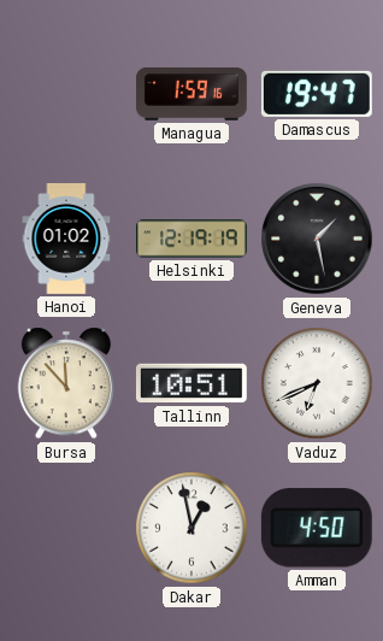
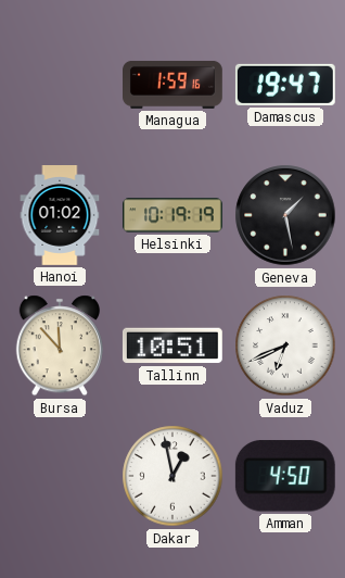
Helsinki: 12:19 -> 10:19
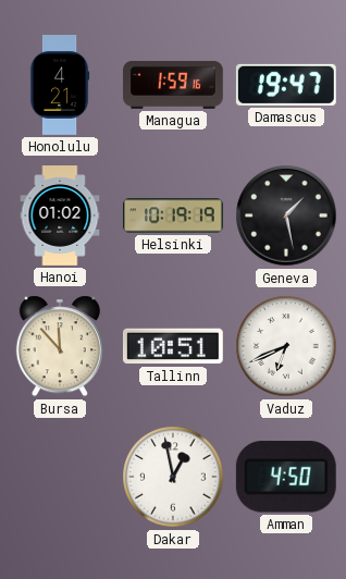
Honolulu: none -> 4:21
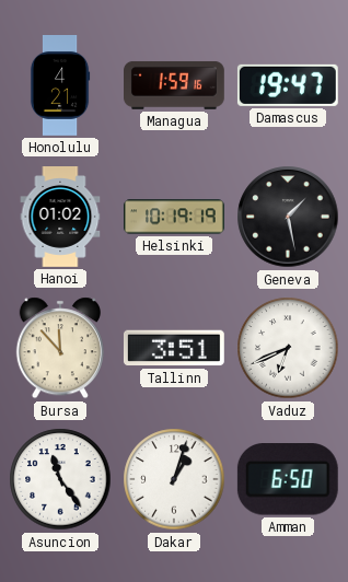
Tallinn: 10:51 -> 3:51
Asuncion: none -> 11:24
Dakar: 12:58 -> 1:03
Amman: 4:50 -> 6:50
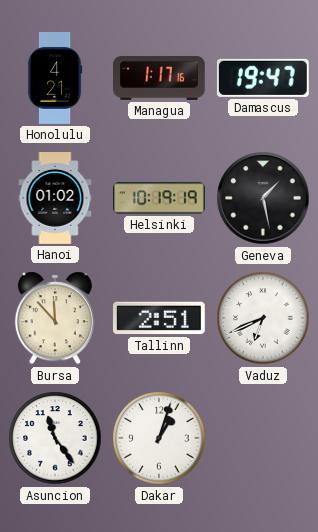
Managua: 1:59 -> 1:17
Tallinn: 3:51 -> 2:51
Amman: 6:50 -> none
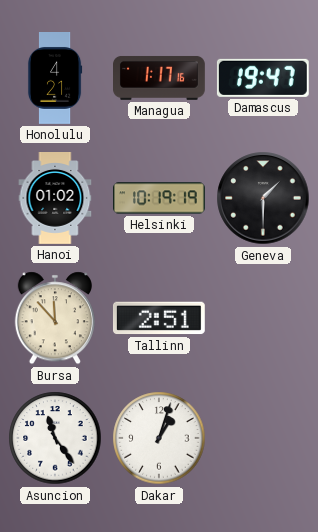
Geneva: 1:28 -> 1:30
Vaduz: 6:41 -> none
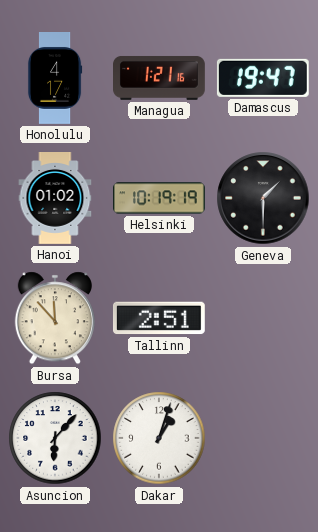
Honolulu: 4:21 -> 4:17
Managua: 1:17 -> 1:21
Asuncion: 11:24 -> 6:07
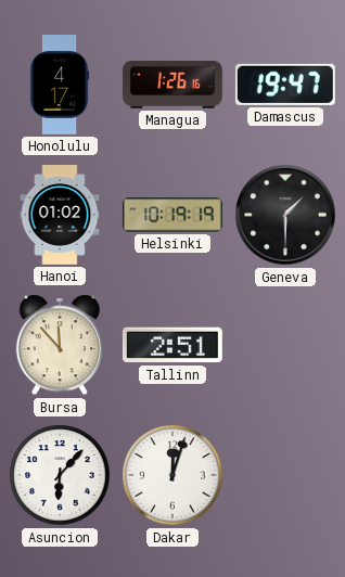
Managua: 1:21 -> 1:26
Dakar: 1:03 -> 12:03
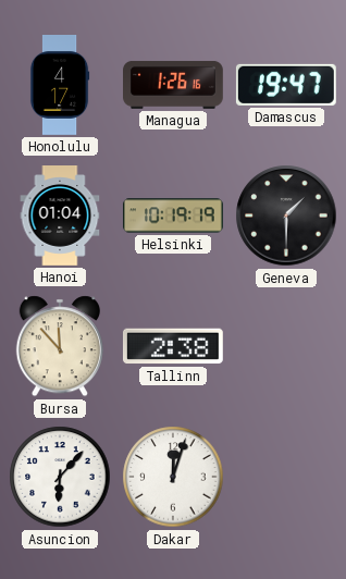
Hanoi: 01:02 -> 01:04
Tallinn: 2:51 -> 2:38
